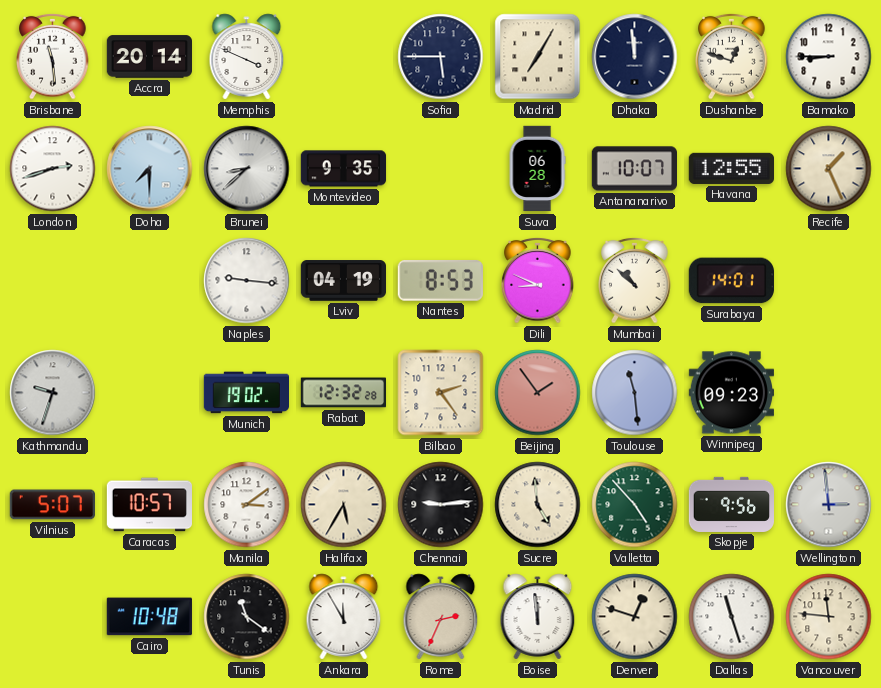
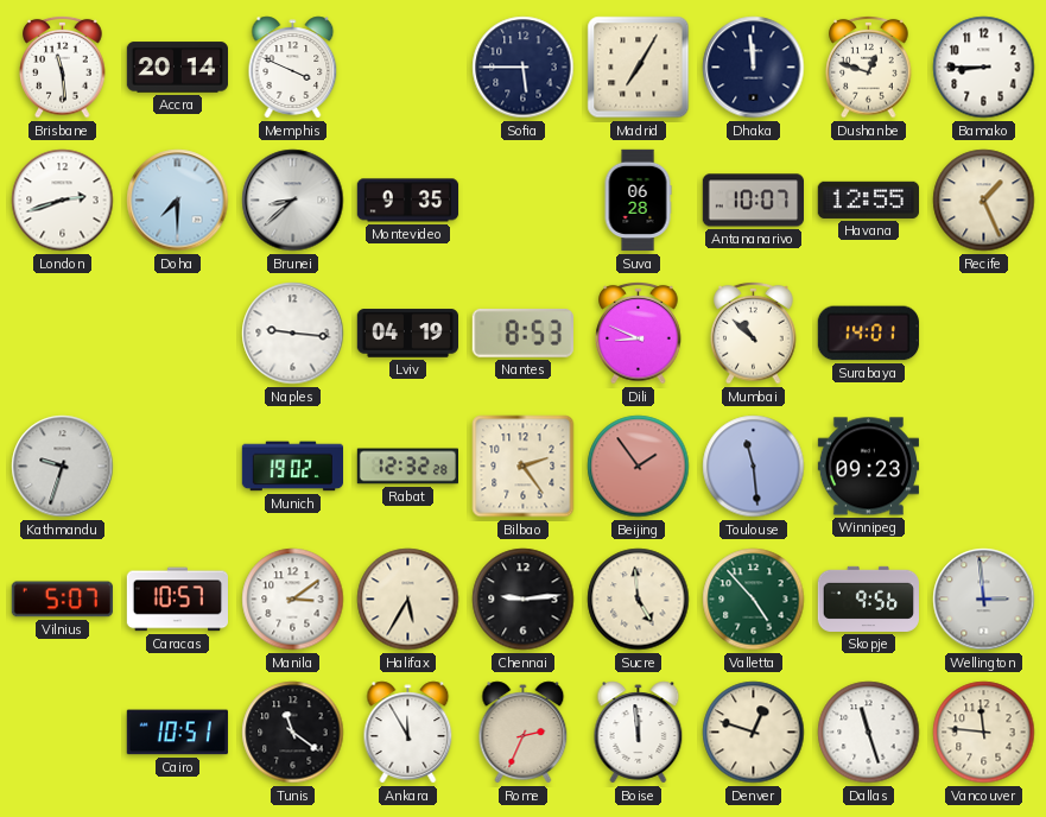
Cairo: 10:48 -> 10:51
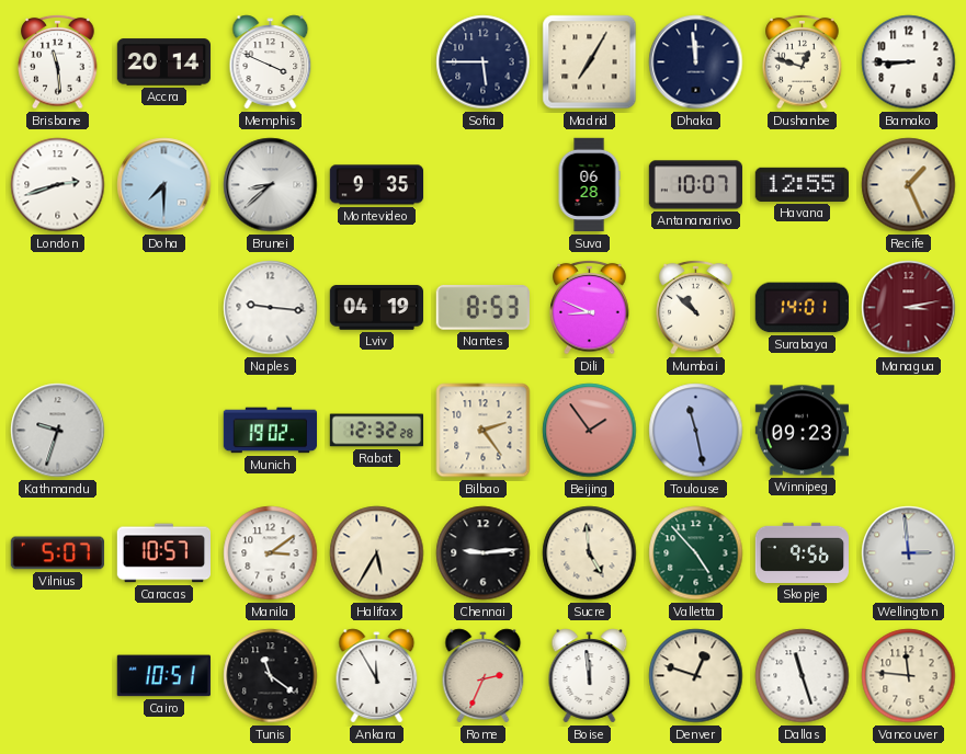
Managua: none -> 3:13
Toulouse: 11:29 -> 11:28
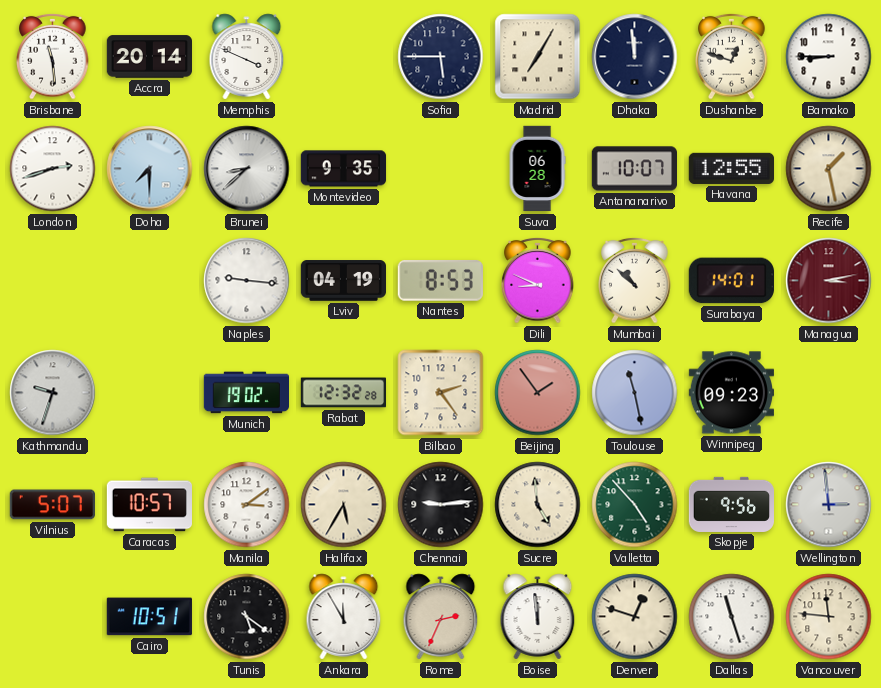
Recife: 1:26 -> 1:28
Tunis: 11:21 -> 5:21
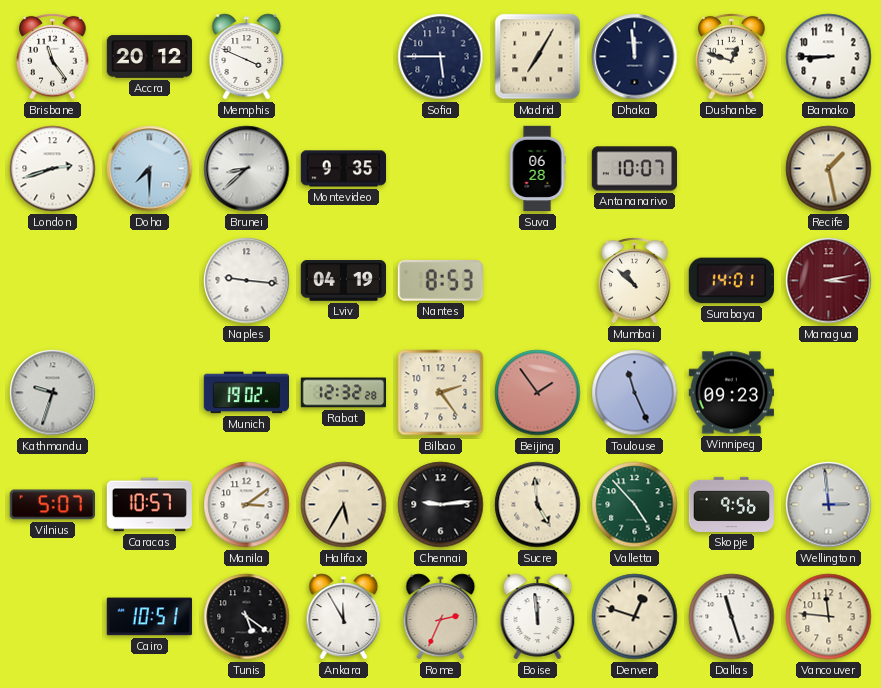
Brisbane: 11:29 -> 11:24
Accra: 20:14 -> 20:12
Havana: 12:55 -> none
Dili: 8:49 -> none
Toulouse: 11:28 -> 11:26
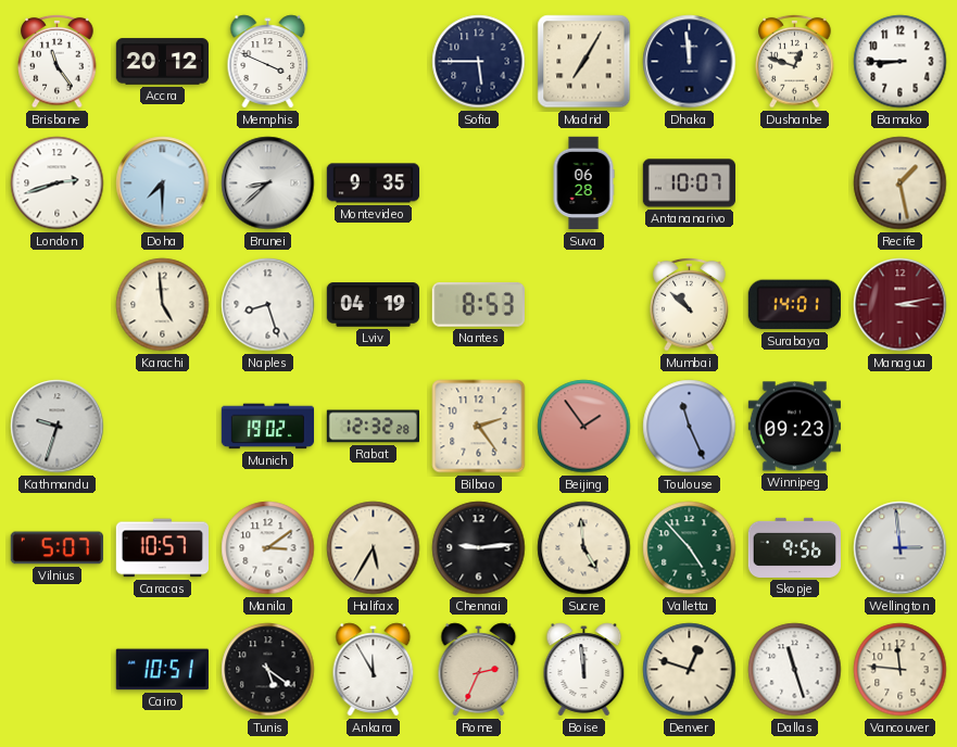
Karachi: none -> 4:59
Naples: 9:16 -> 8:27
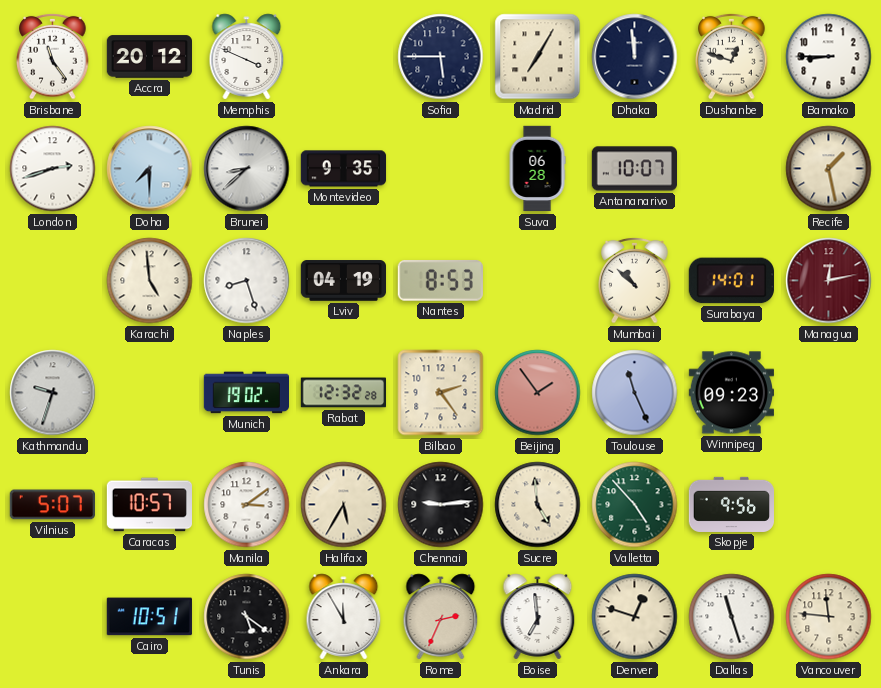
Managua: 3:13 -> 12:13
Wellington: 2:59 -> none
Boise: 11:59 -> 6:59
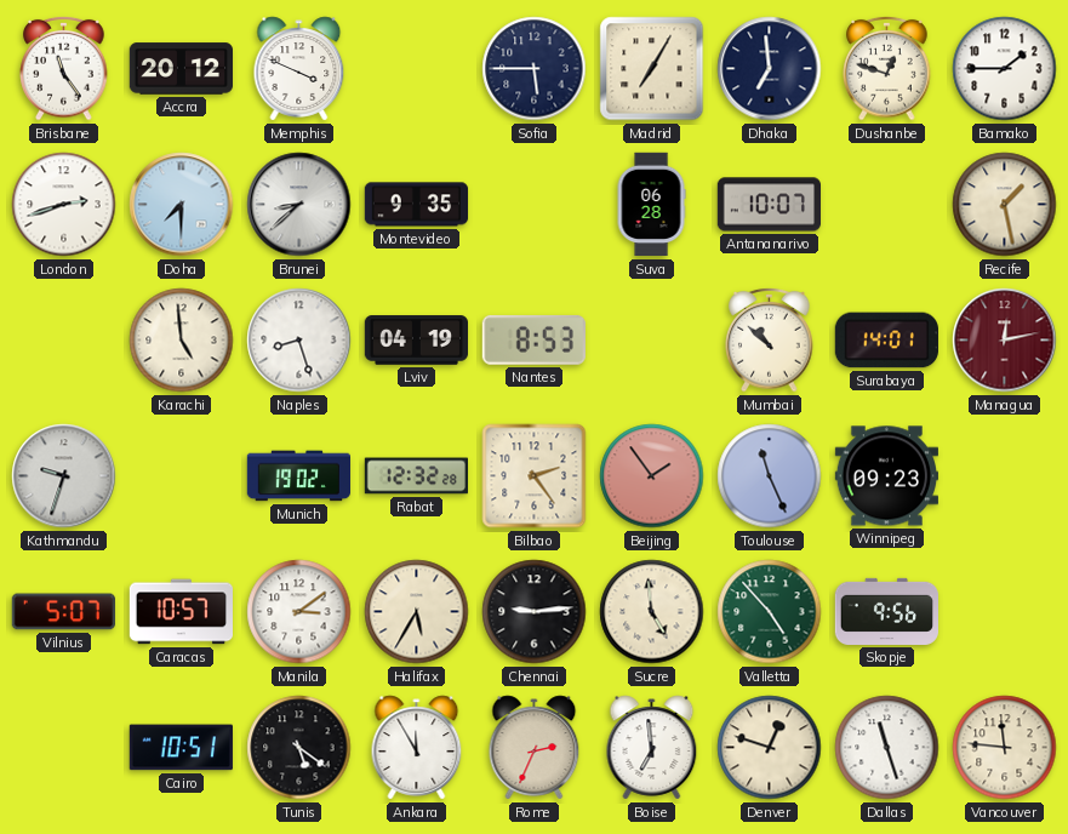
Dhaka: 11:59 -> 6:59
Bamako: 8:45 -> 1:45
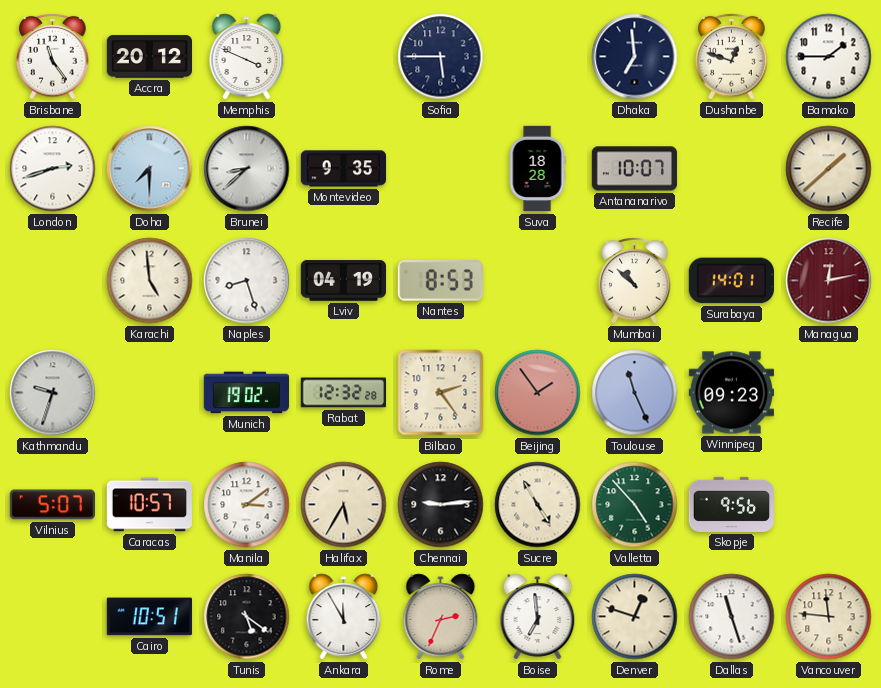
Madrid: 7:05 -> none
Suva: 06:28 -> 18:28
Recife: 1:28 -> 1:38
Sucre: 4:59 -> 4:55
